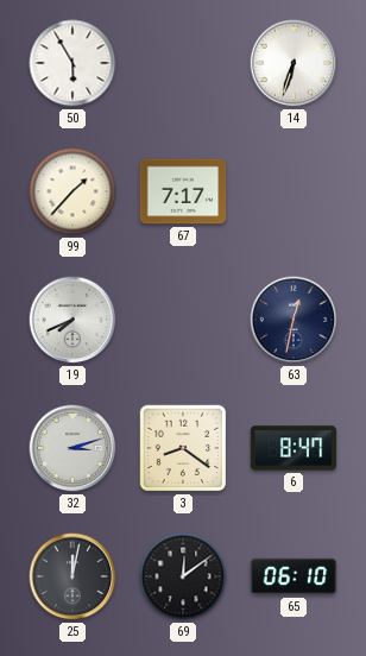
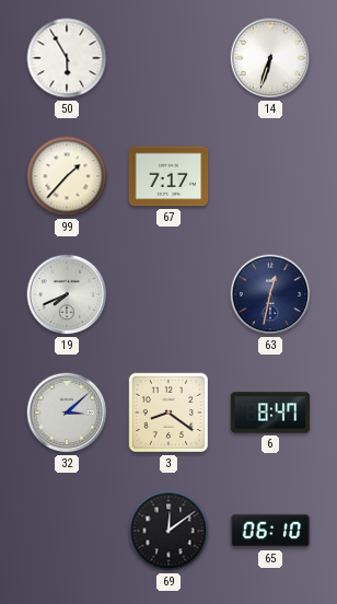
32: 3:12 -> 3:08
25: 12:02 -> none
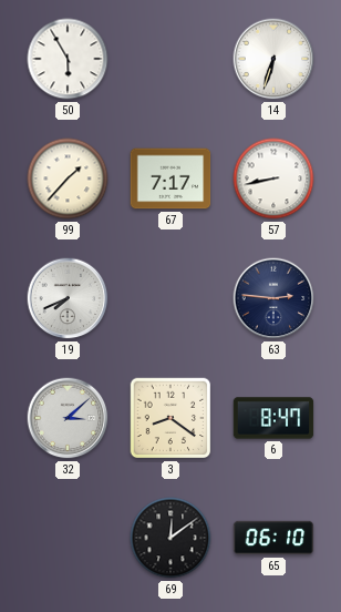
57: none -> 8:43
63: 12:32 -> 2:46
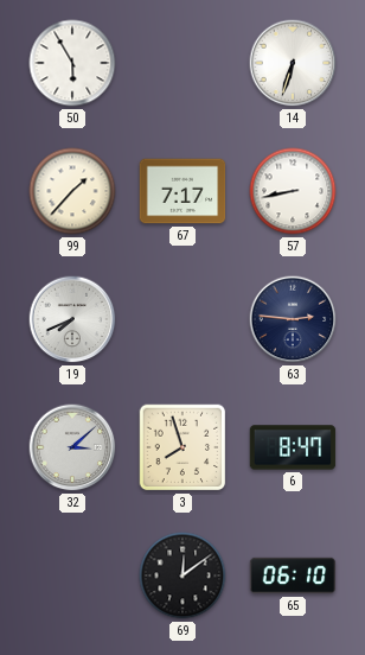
3: 8:21 -> 7:57
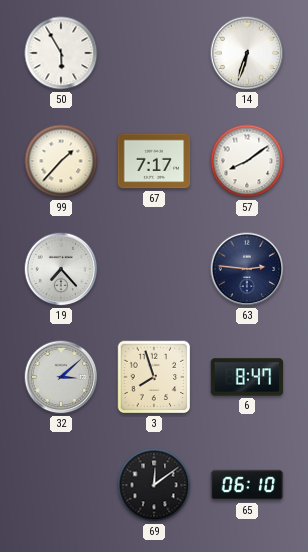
57: 8:43 -> 8:09
19: 7:41 -> 7:23
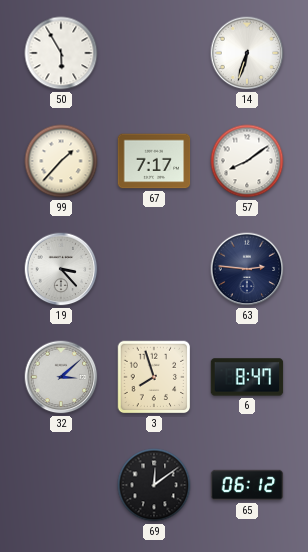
19: 7:23 -> 3:23
65: 06:10 -> 06:12
